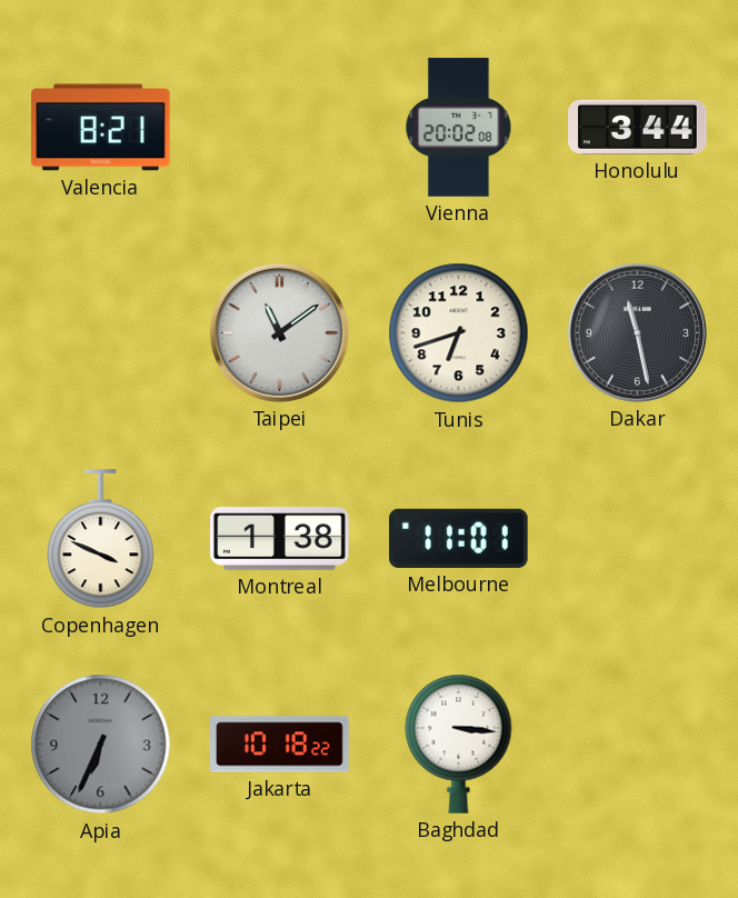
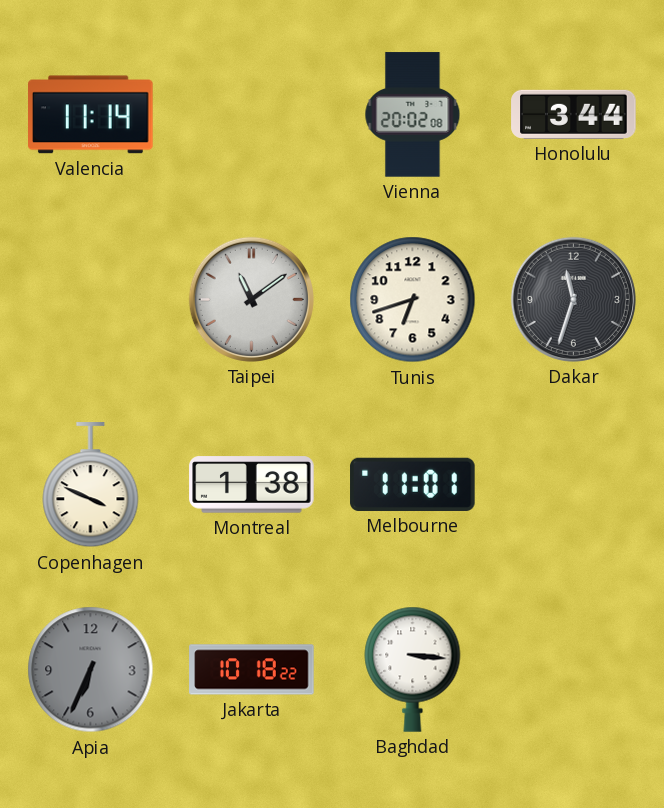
Valencia: 8:21 -> 11:14
Dakar: 11:28 -> 11:33
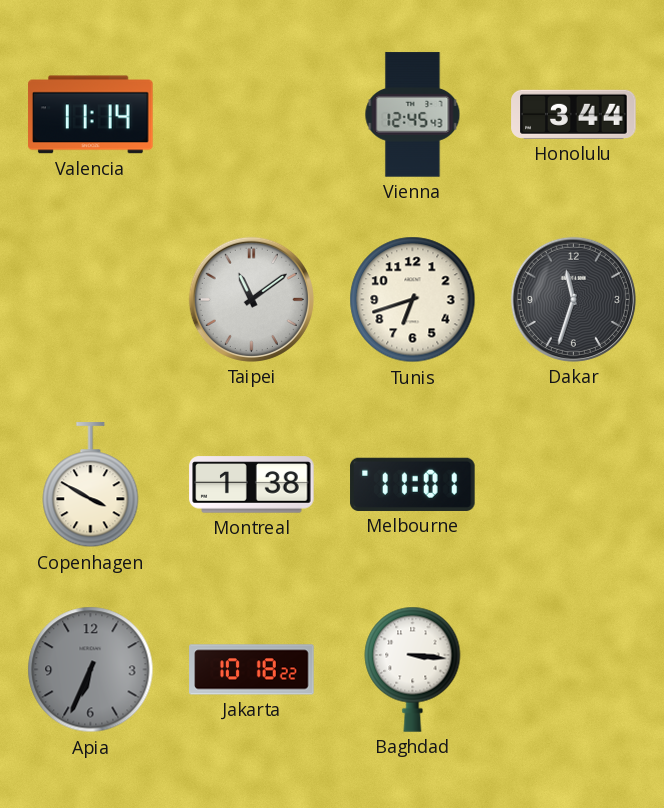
Vienna: 20:02 -> 12:45
Copenhagen: 3:49 -> 3:50
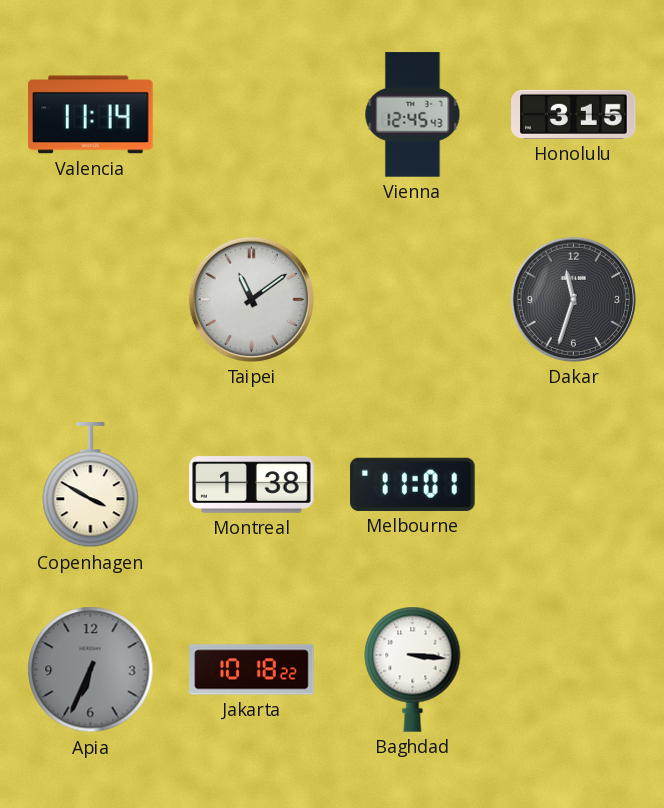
Honolulu: 3:44 -> 3:15
Tunis: 6:42 -> none
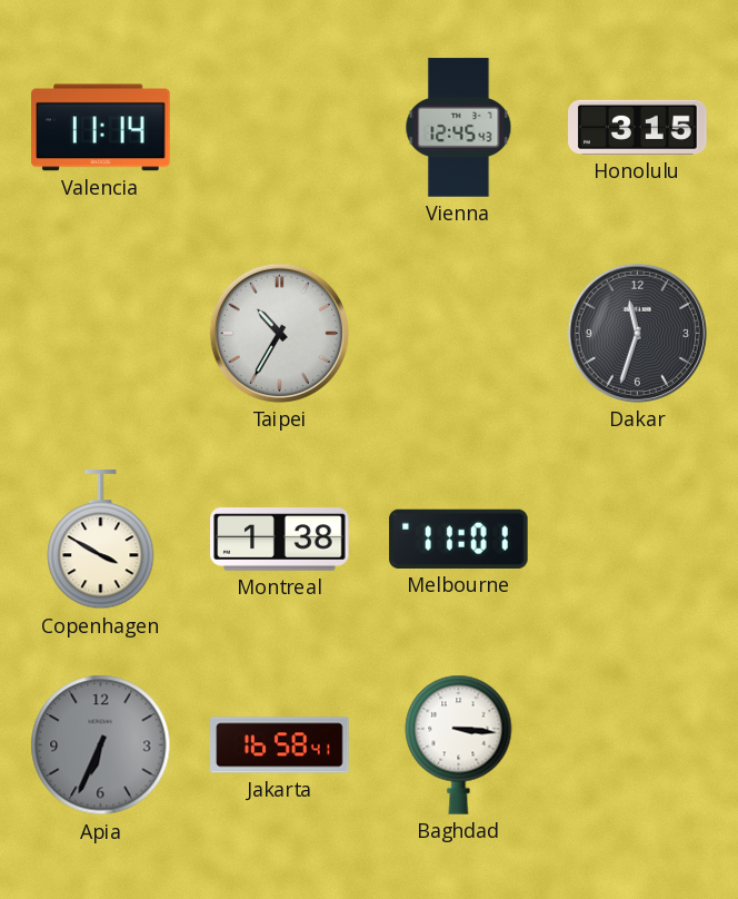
Taipei: 11:09 -> 10:35
Jakarta: 10:18 -> 16:58
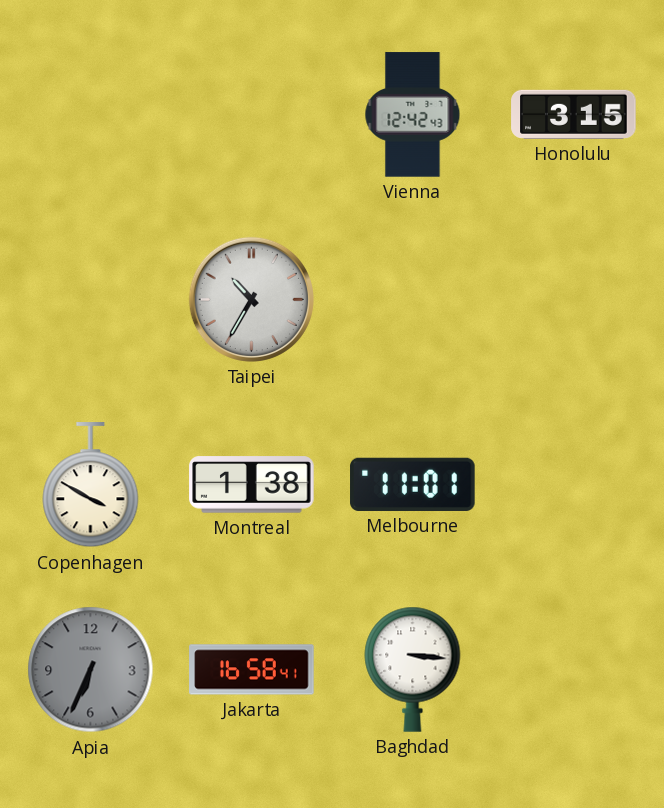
Valencia: 11:14 -> none
Vienna: 12:45 -> 12:42
Dakar: 11:33 -> none
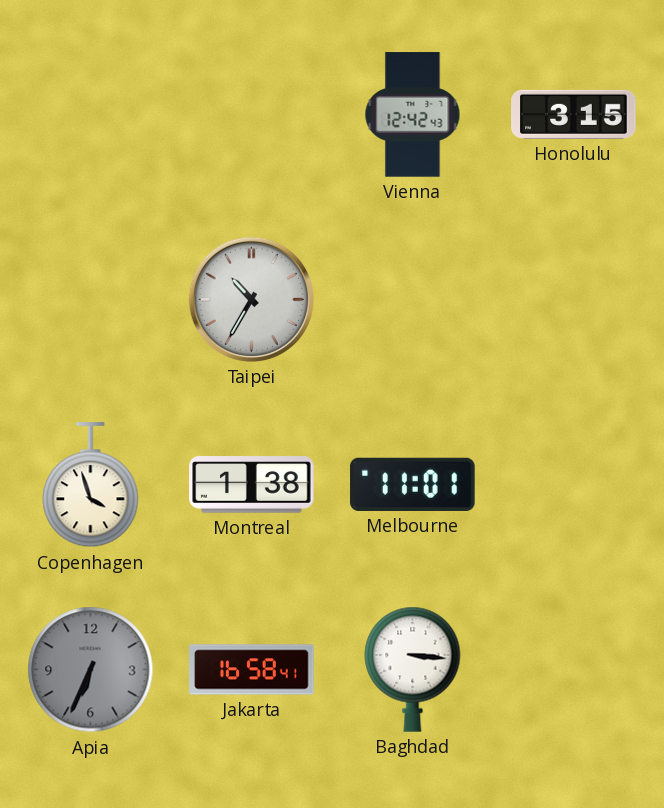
Copenhagen: 3:50 -> 3:57
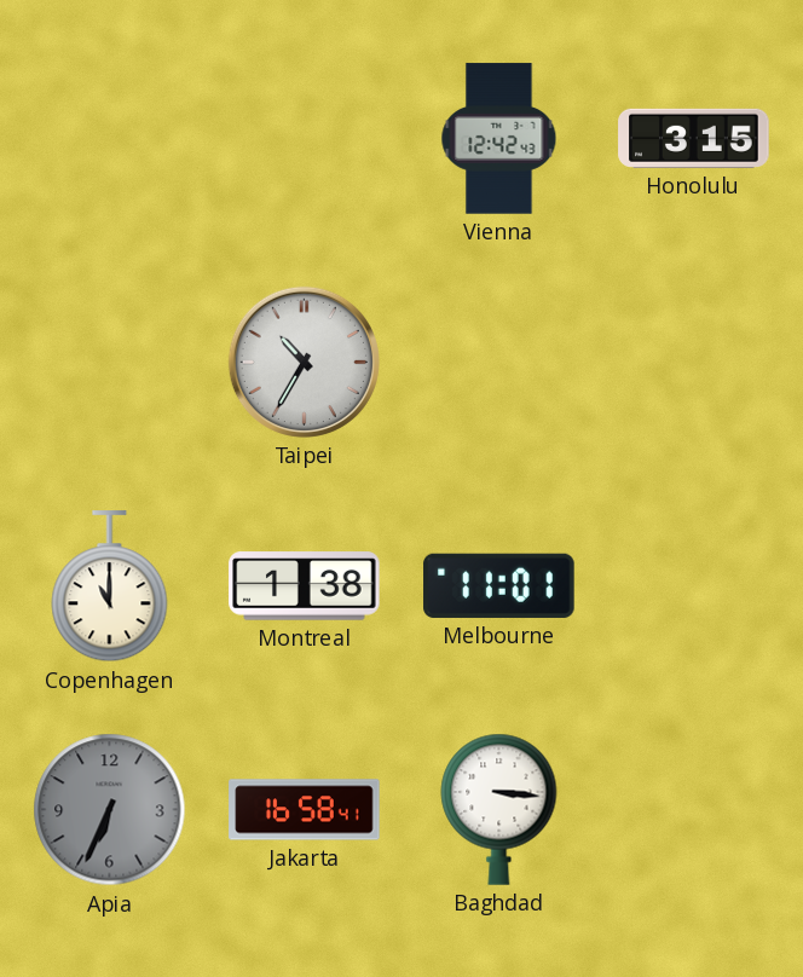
Copenhagen: 3:57 -> 11:00
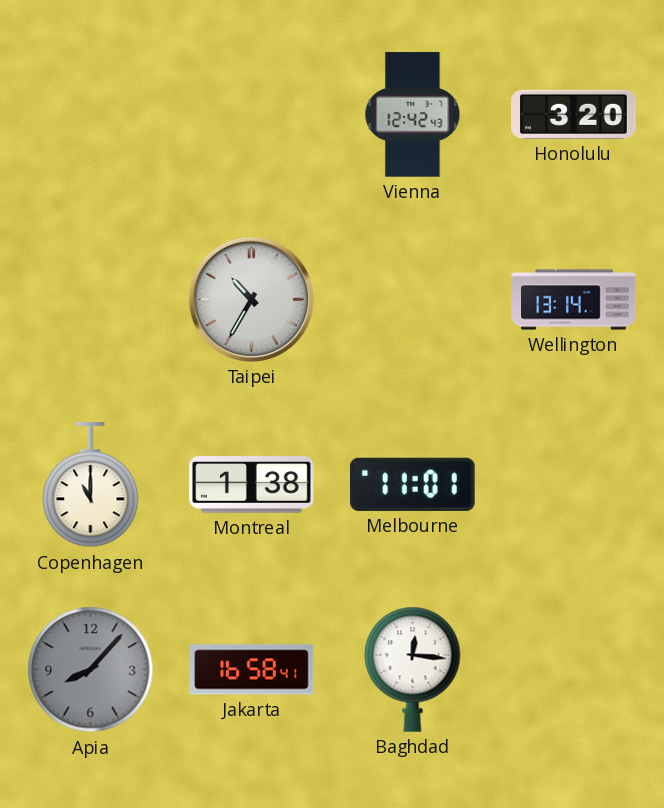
Honolulu: 3:15 -> 3:20
Wellington: none -> 13:14
Apia: 6:34 -> 8:07
Baghdad: 3:16 -> 12:16
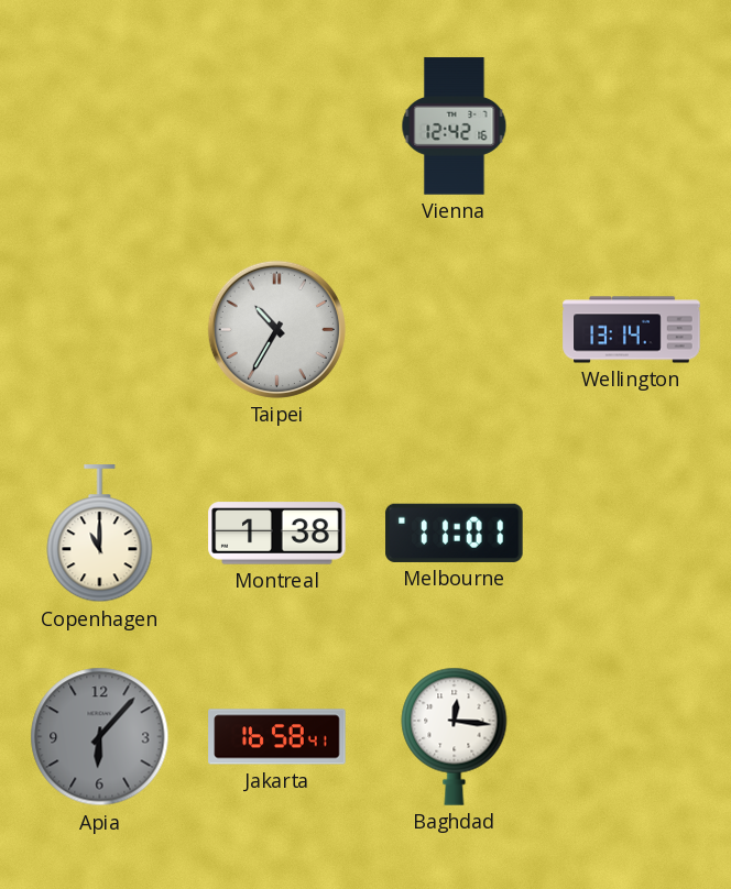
Vienna: 12:42:43 -> 12:42:16
Honolulu: 3:20 -> none
Apia: 8:07 -> 6:07
